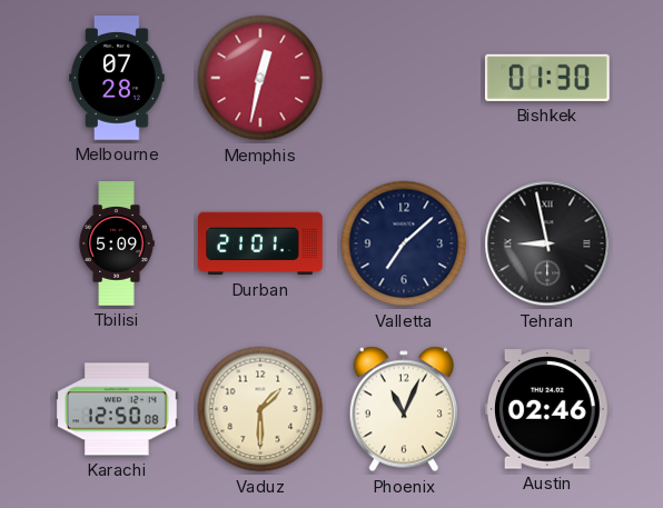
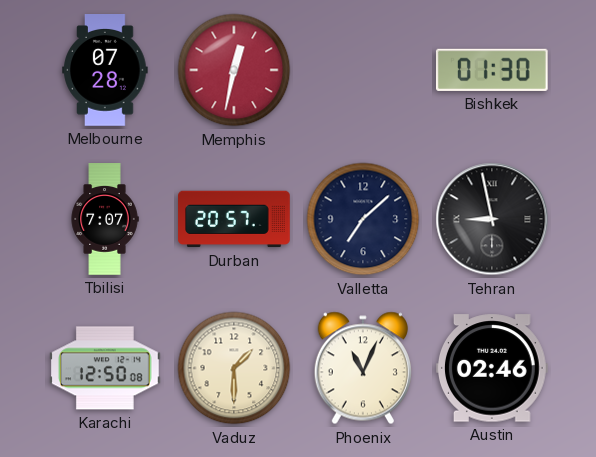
Tbilisi: 5:09 -> 7:07
Durban: 21:01 -> 20:57
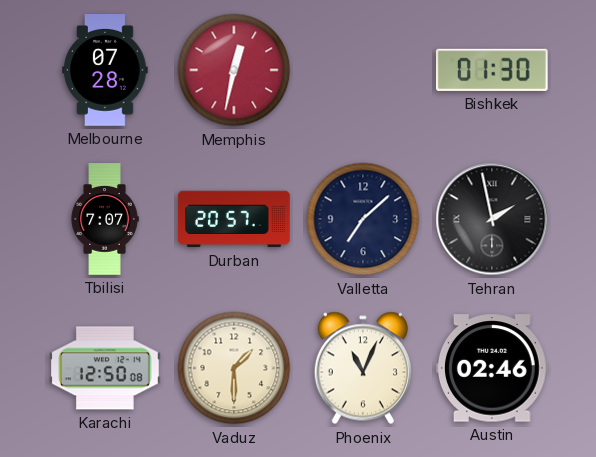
Tehran: 8:58 -> 1:58
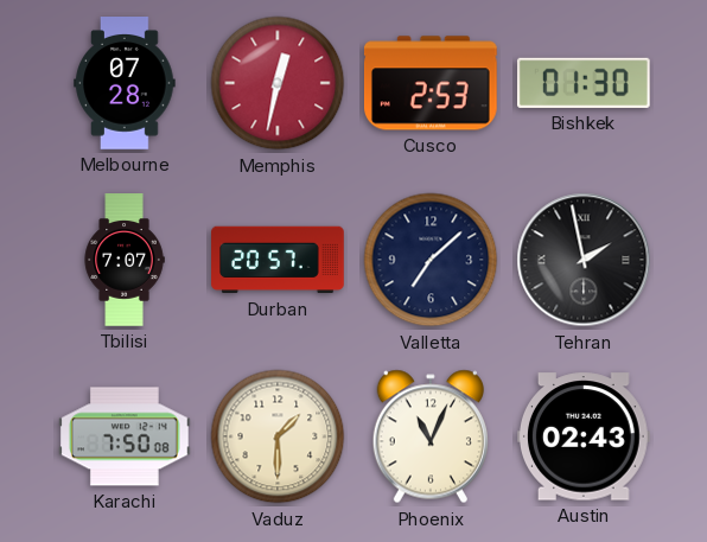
Cusco: none -> 2:53
Karachi: 12:50 -> 7:50
Austin: 02:46 -> 02:43
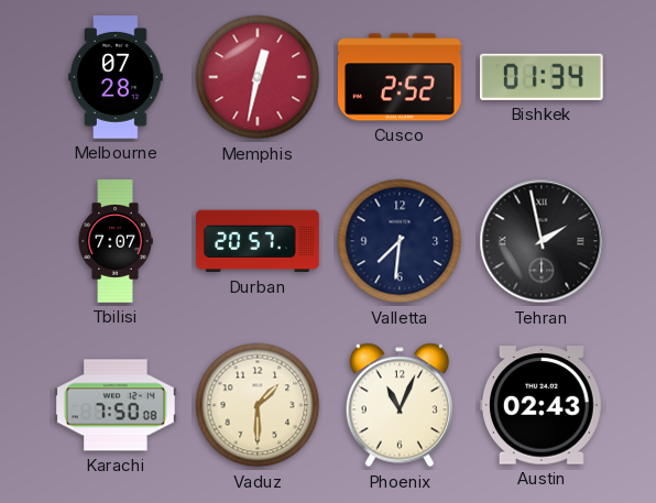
Cusco: 2:53 -> 2:52
Bishkek: 01:30 -> 01:34
Valletta: 7:08 -> 7:31
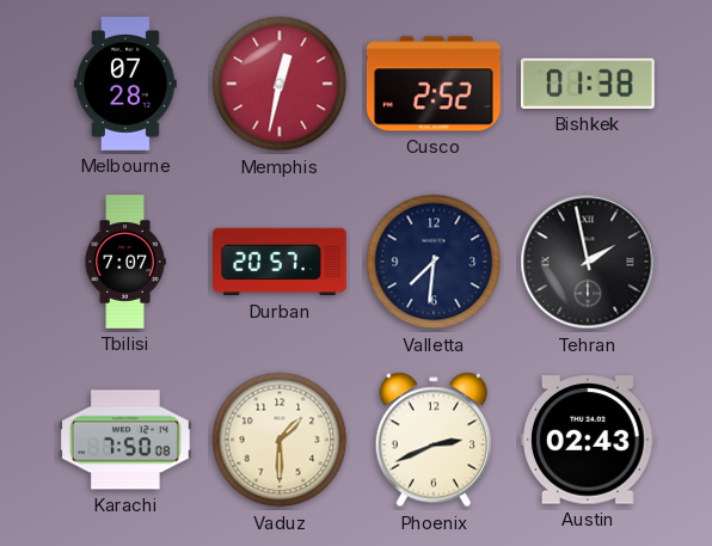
Bishkek: 01:34 -> 01:38
Phoenix: 11:04 -> 2:41
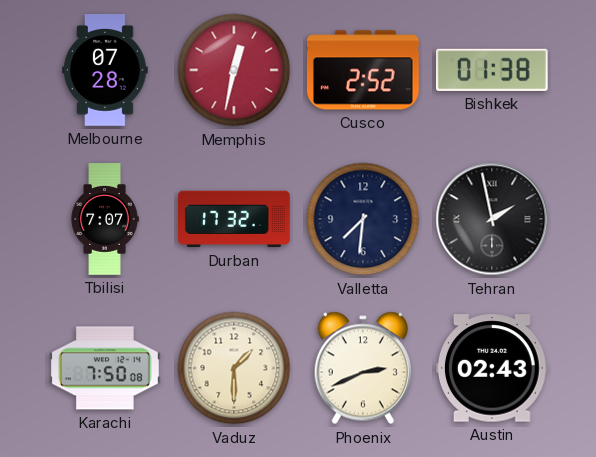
Durban: 20:57 -> 17:32
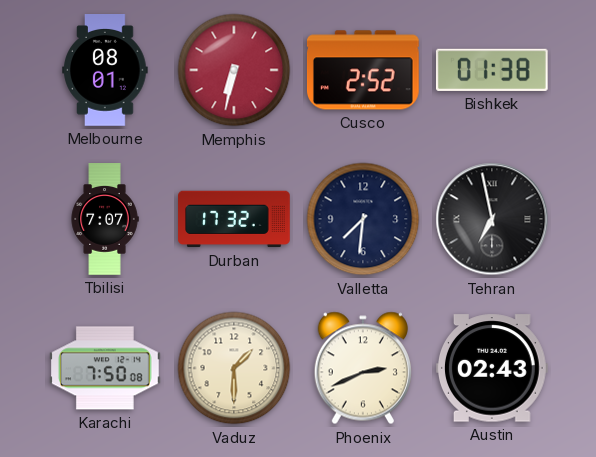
Melbourne: 07:28 -> 08:01
Memphis: 12:32 -> 6:32
Tehran: 1:58 -> 6:58
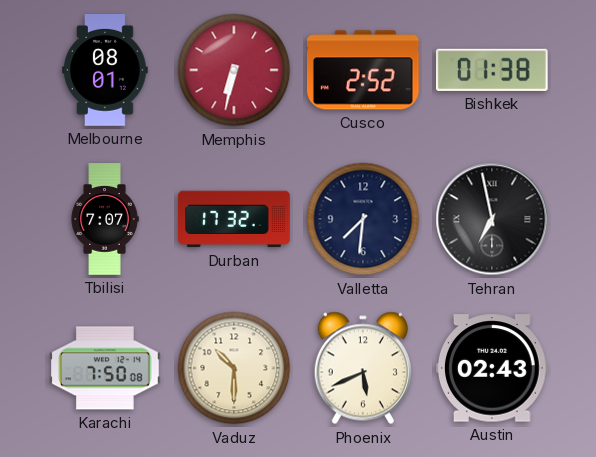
Vaduz: 1:30 -> 10:30
Phoenix: 2:41 -> 5:41
